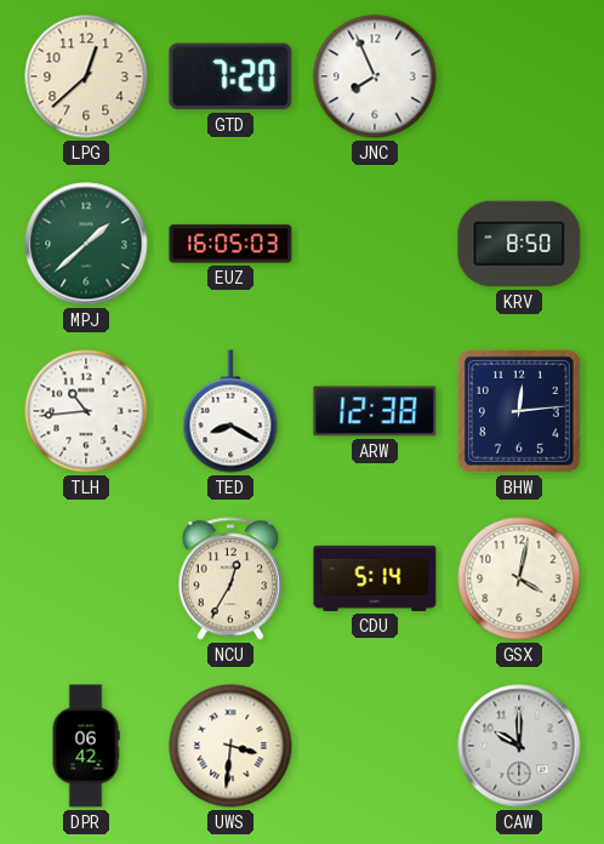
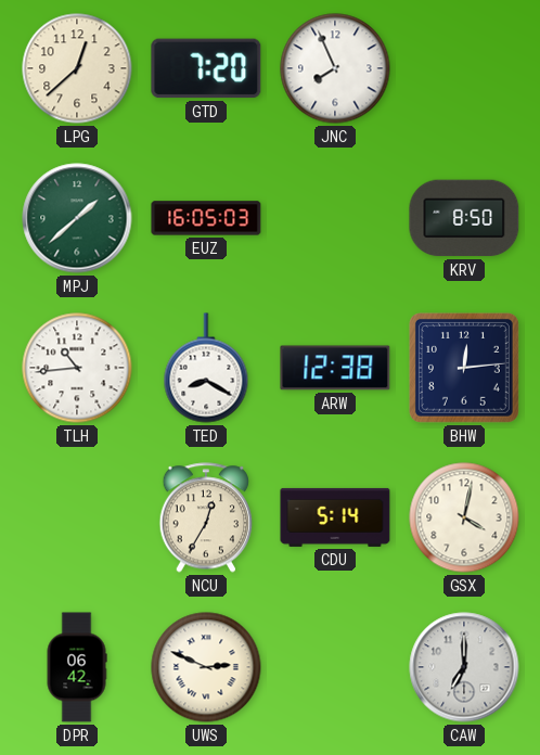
UWS: 3:31 -> 2:49
CAW: 10:00 -> 7:00
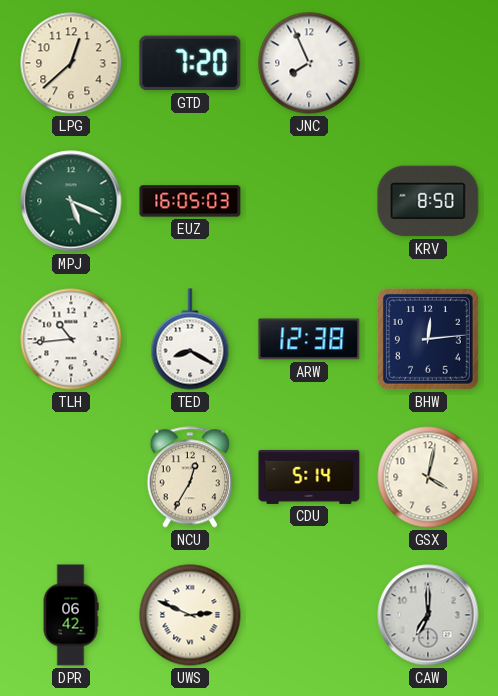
MPJ: 1:38 -> 5:19
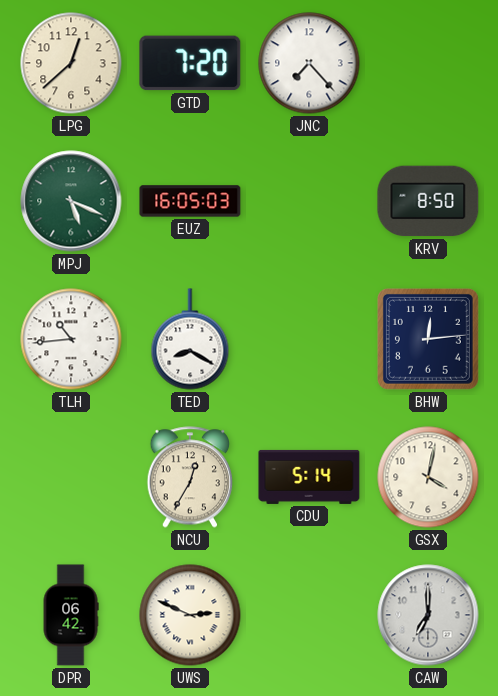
JNC: 7:56 -> 7:23
ARW: 12:38 -> none
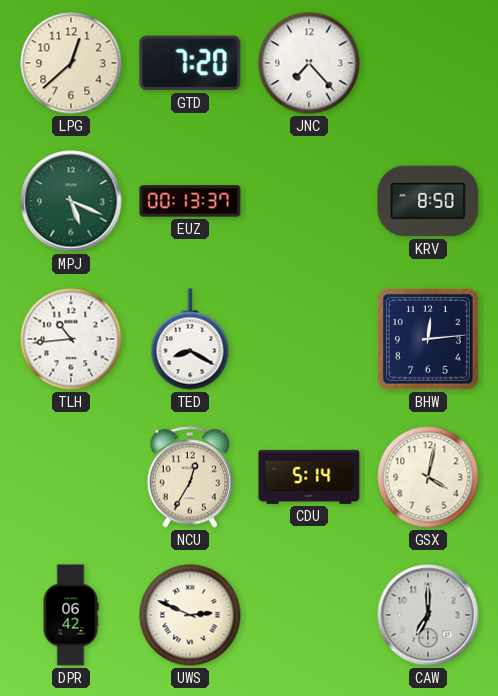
EUZ: 16:05 -> 00:13
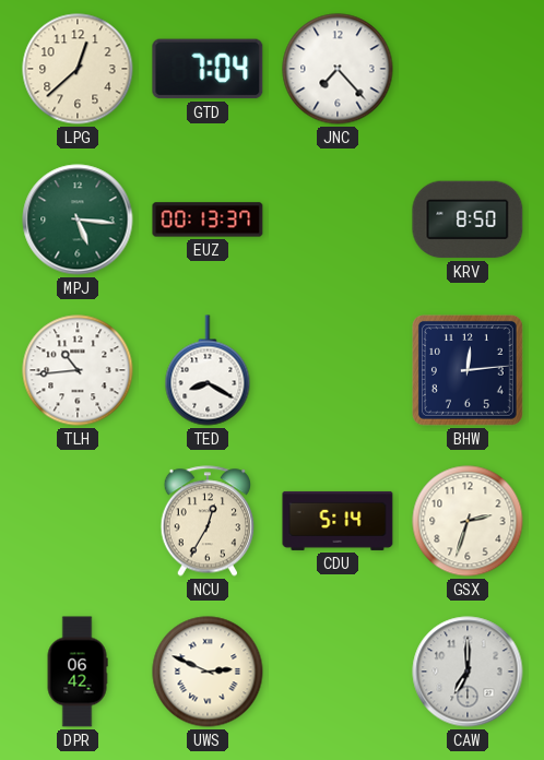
GTD: 7:20 -> 7:04
MPJ: 5:19 -> 5:16
GSX: 4:02 -> 2:33
